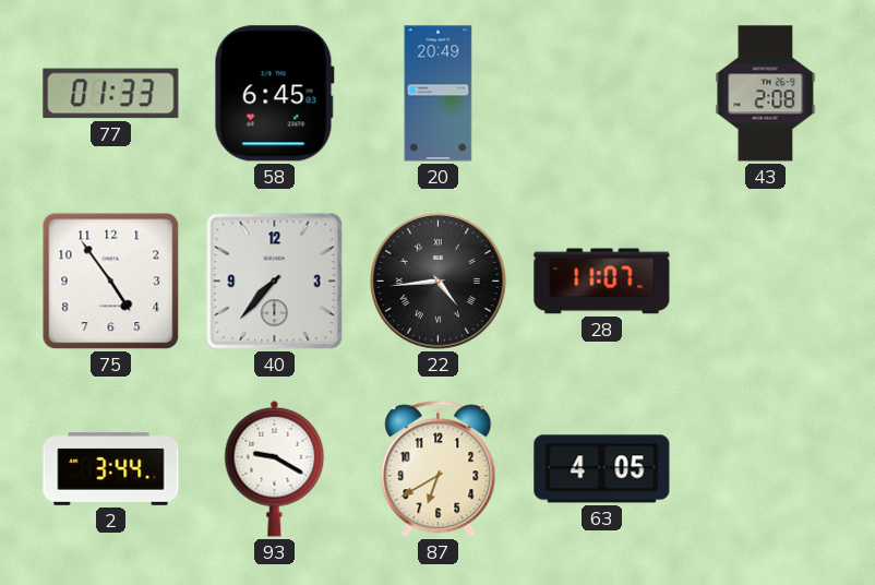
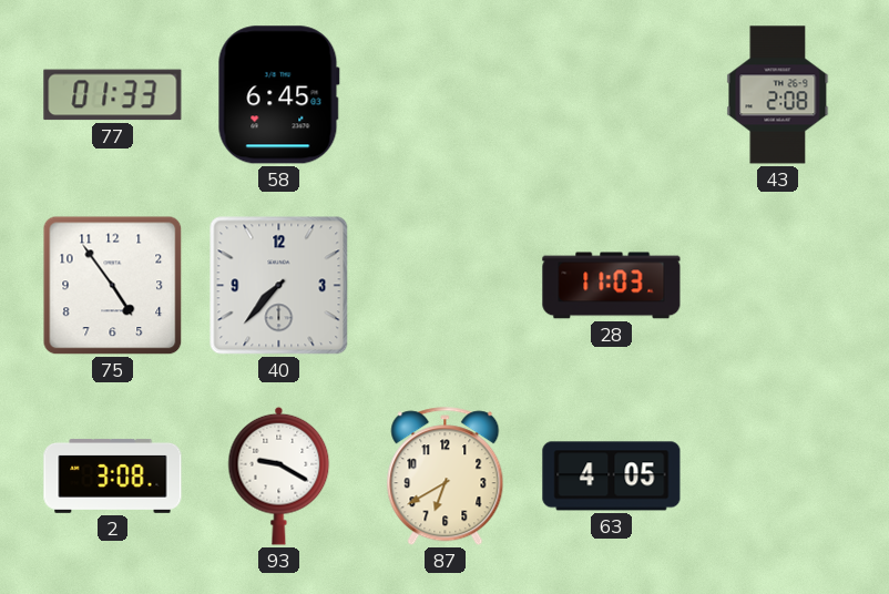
20: 20:49 -> none
22: 4:44 -> none
28: 11:07 -> 11:03
2: 3:44 -> 3:08
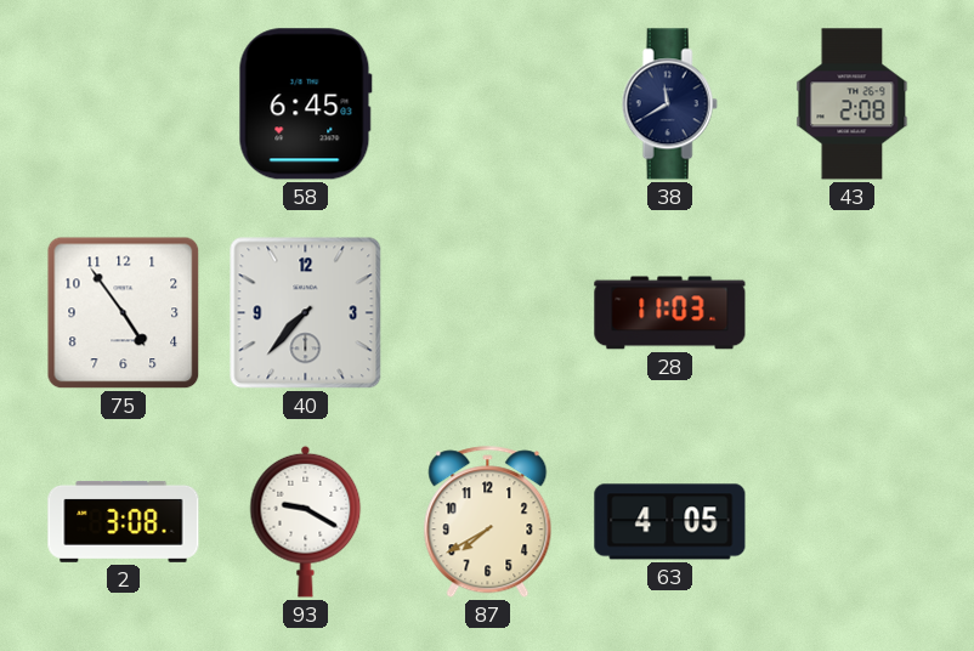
77: 01:33 -> none
38: none -> 11:40
87: 6:40 -> 7:40
